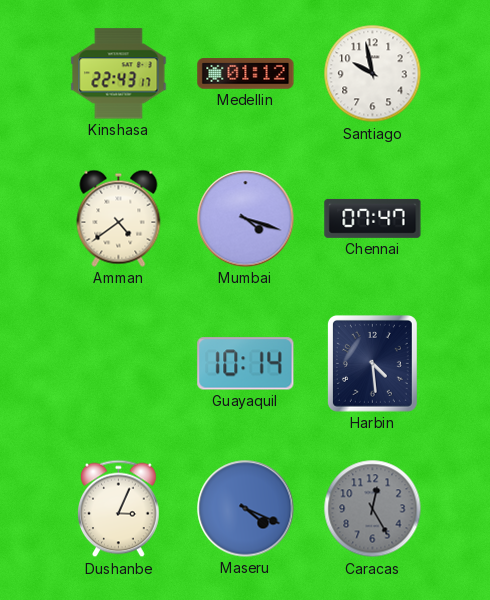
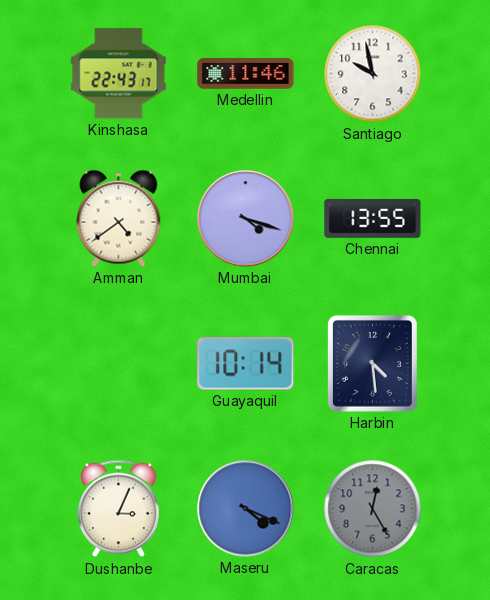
Medellin: 01:12 -> 11:46
Chennai: 07:47 -> 13:55
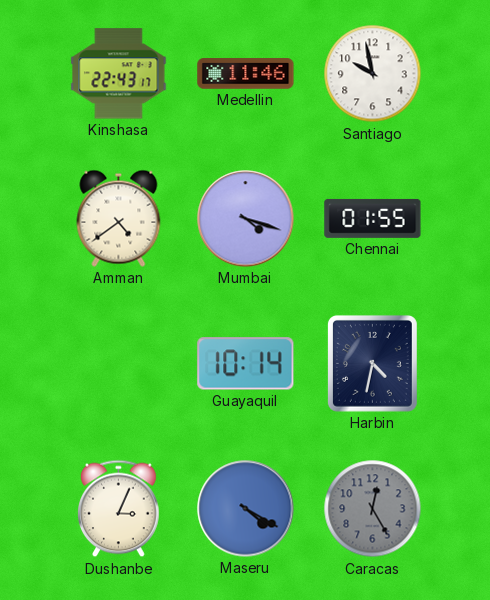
Chennai: 13:55 -> 01:55
Harbin: 4:29 -> 4:32
Maseru: 4:19 -> 4:20
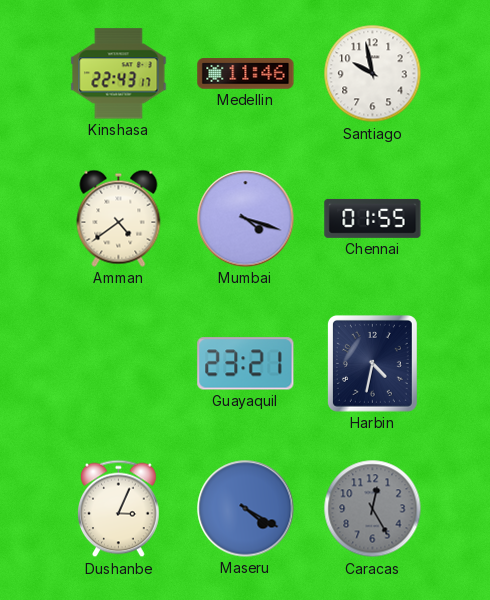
Guayaquil: 10:14 -> 23:21
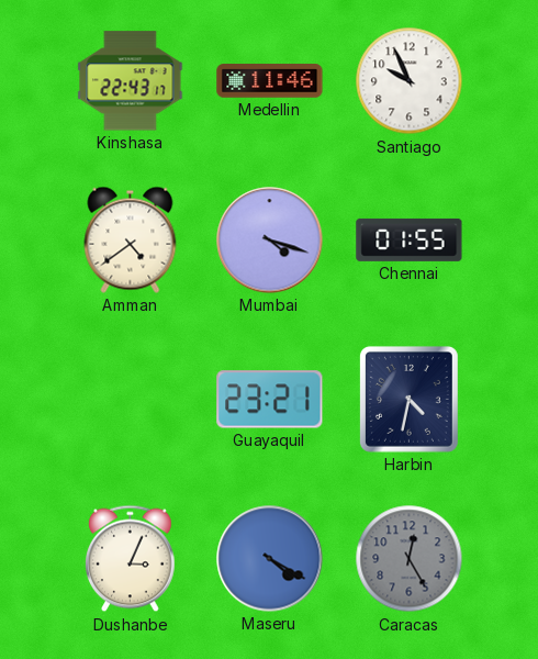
Santiago: 9:58 -> 9:56
